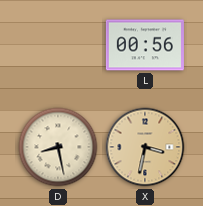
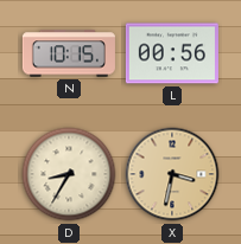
N: none -> 10:15
D: 8:28 -> 8:35
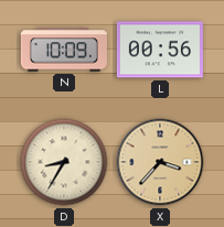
N: 10:15 -> 10:09
X: 3:32 -> 3:37
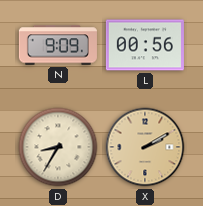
N: 10:09 -> 9:09
X: 3:37 -> 2:10
